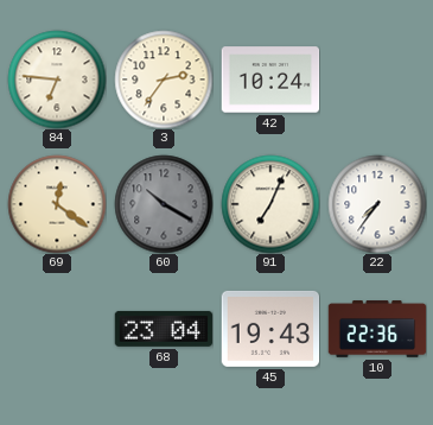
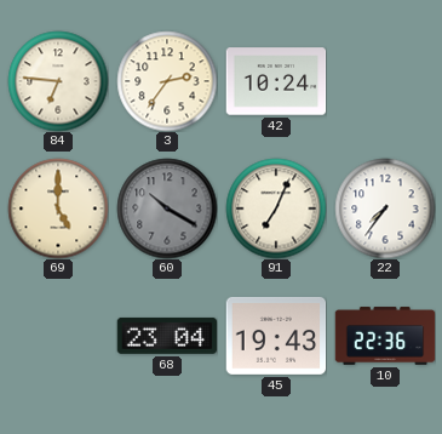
69: 12:21 -> 5:00
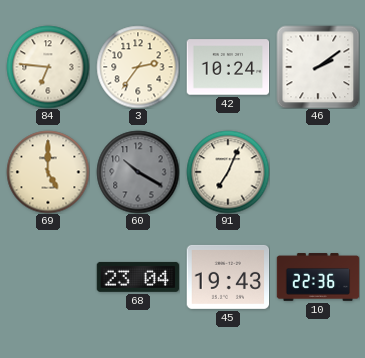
46: none -> 2:09
22: 7:36 -> none
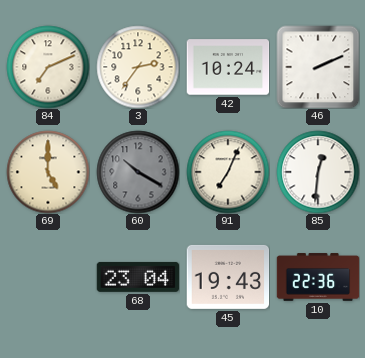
84: 6:46 -> 7:11
46: 2:09 -> 2:11
85: none -> 12:31
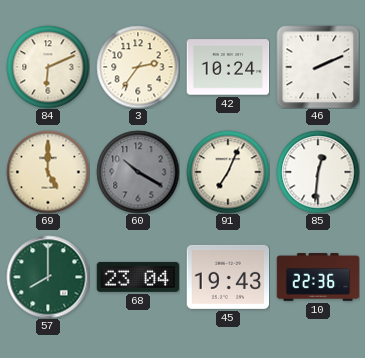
84: 7:11 -> 6:11
57: none -> 8:00
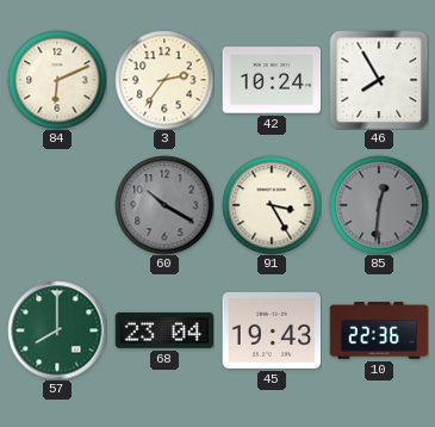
46: 2:11 -> 7:55
69: 5:00 -> none
91: 7:04 -> 3:25
85 dial: white -> grey
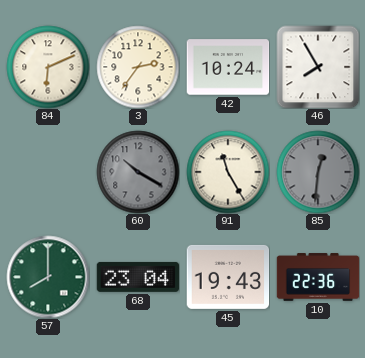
91: 3:25 -> 11:25
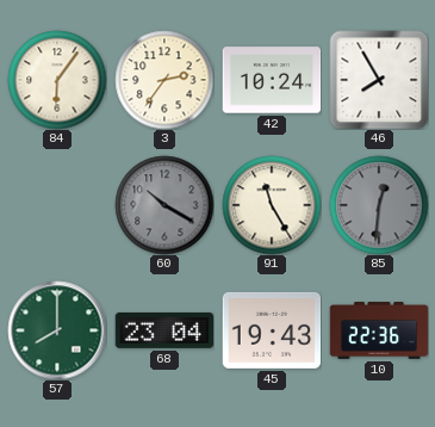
84: 6:11 -> 6:06
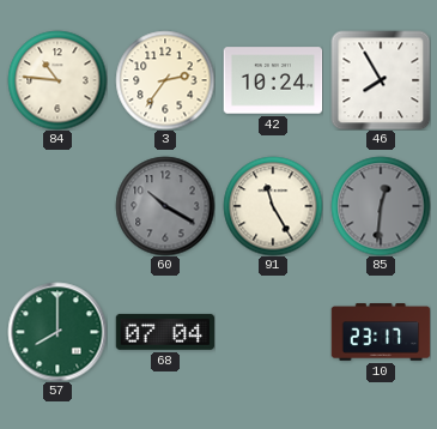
84: 6:06 -> 10:46
68: 23:04 -> 07:04
45: 19:43 -> none
10: 22:36 -> 23:17
